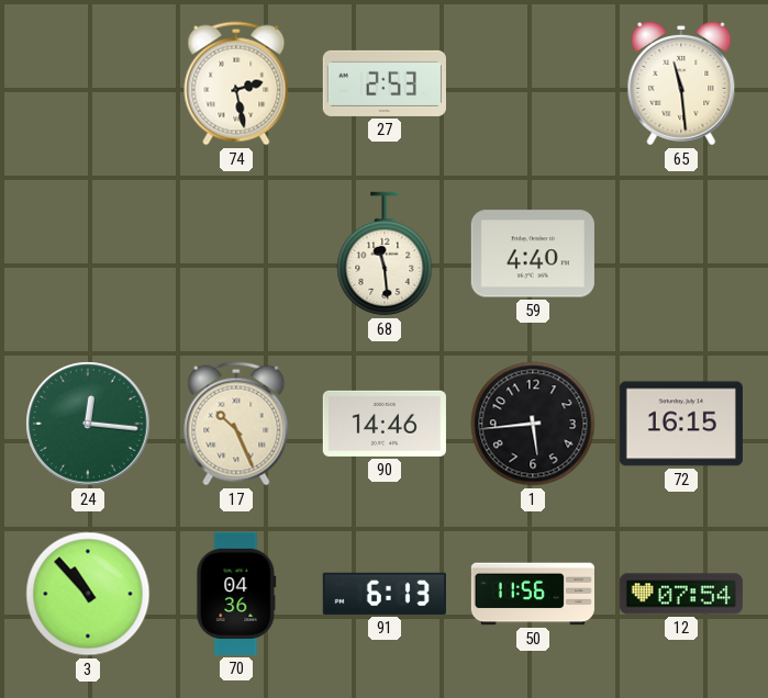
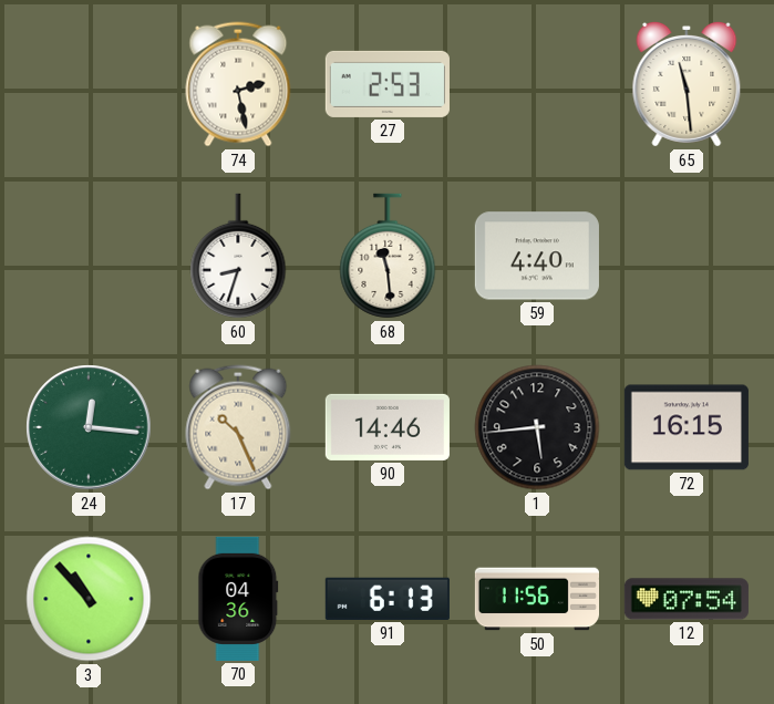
60: none -> 8:33
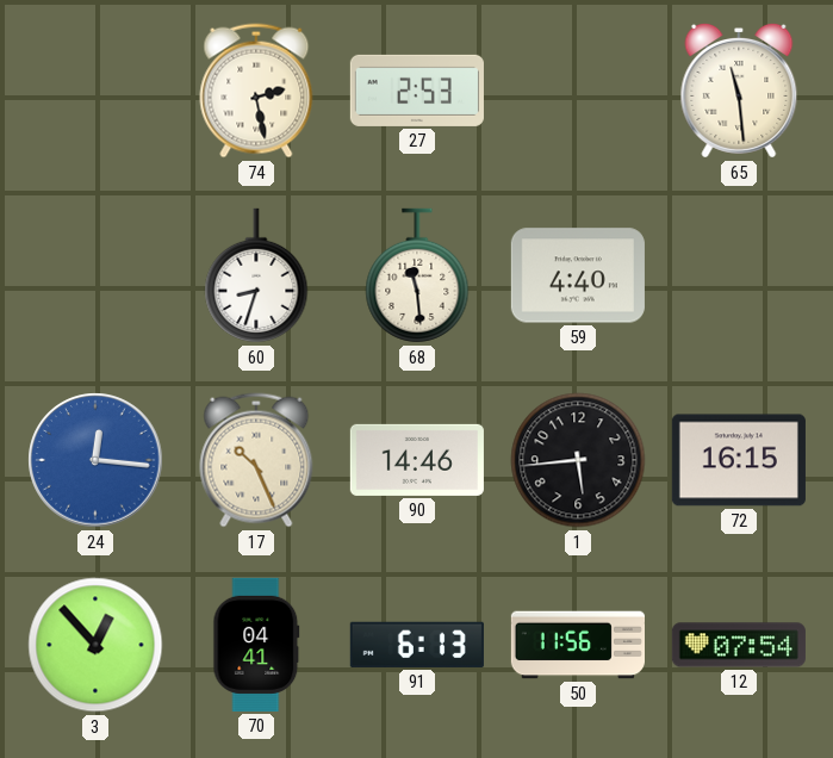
24 dial: green -> blue
3: 10:53 -> 12:53
70: 04:36 -> 04:41
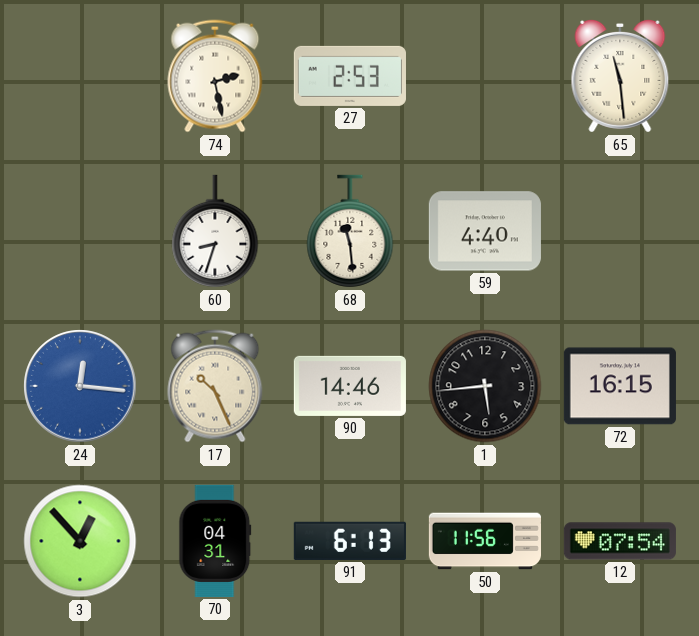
70: 04:41 -> 04:31
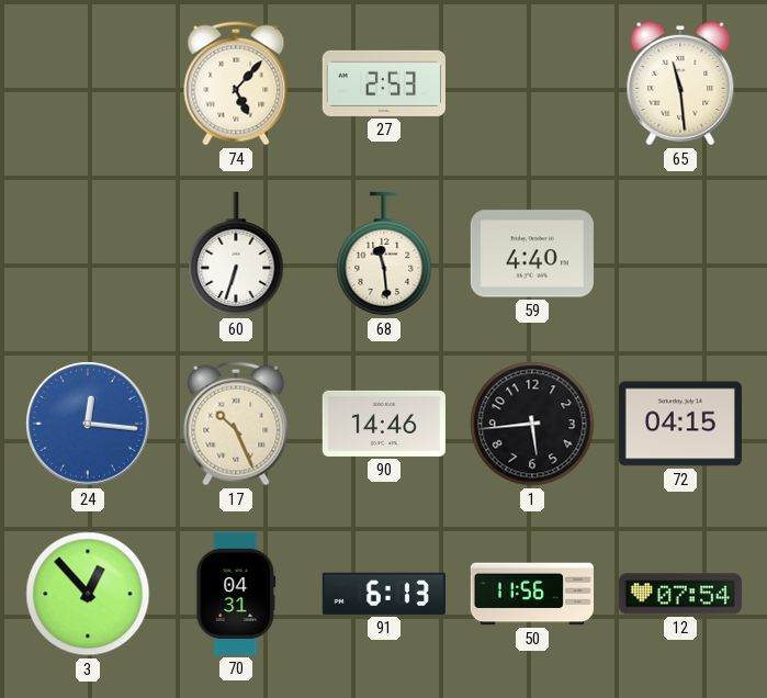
74: 2:28 -> 5:07
60: 8:33 -> 6:33
72: 16:15 -> 04:15
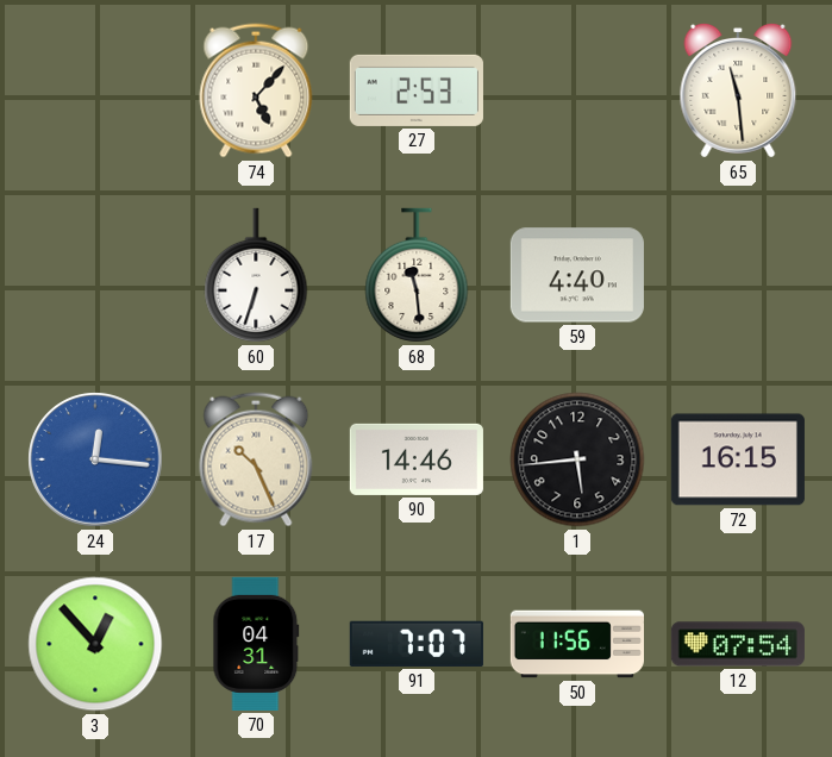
72: 04:15 -> 16:15
91: 6:13 -> 7:07
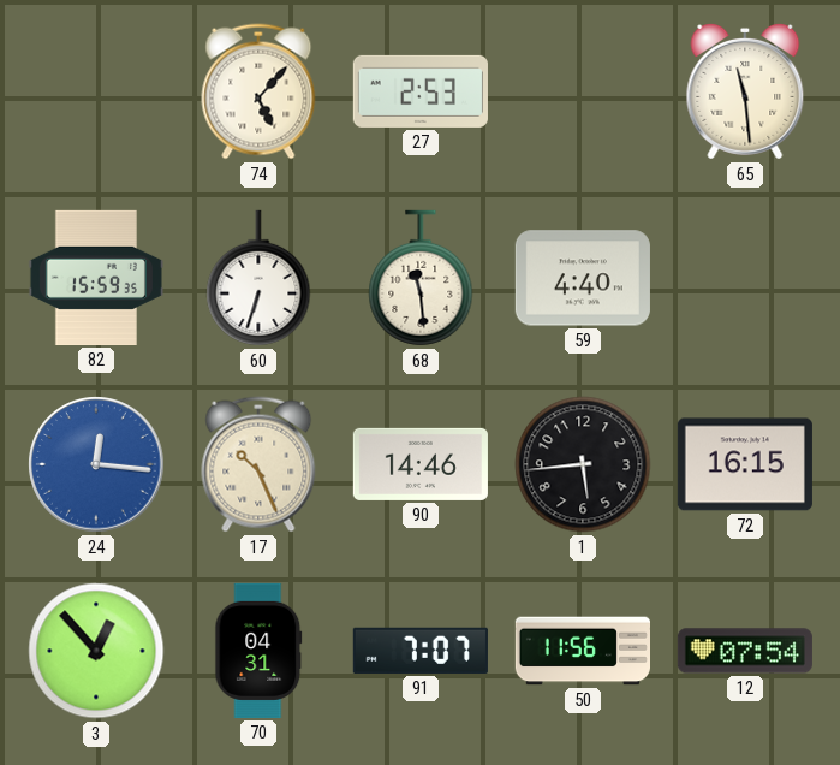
82: none -> 15:59
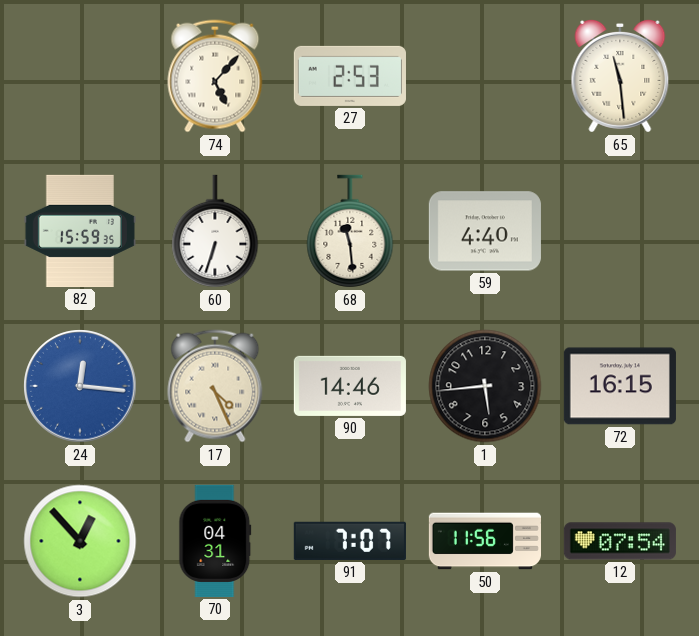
17: 10:26 -> 4:26
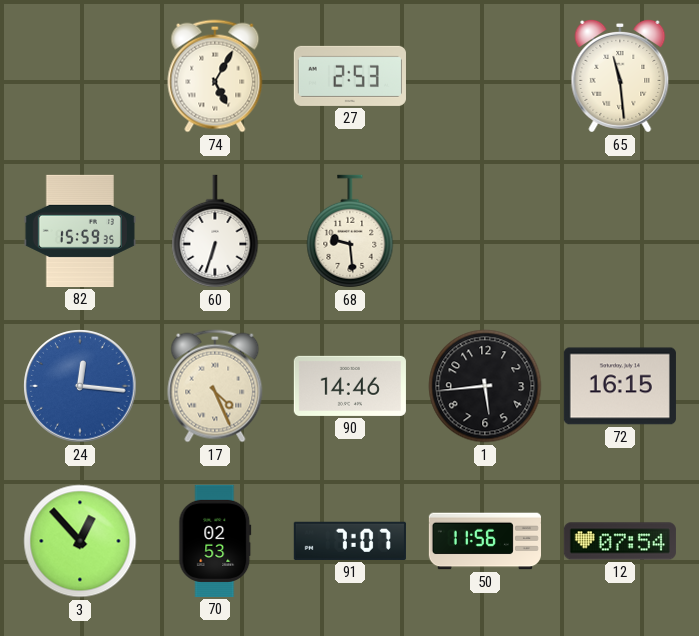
74: 5:07 -> 5:05
68: 11:29 -> 9:29
59: 4:40 -> none
70: 04:31 -> 02:53
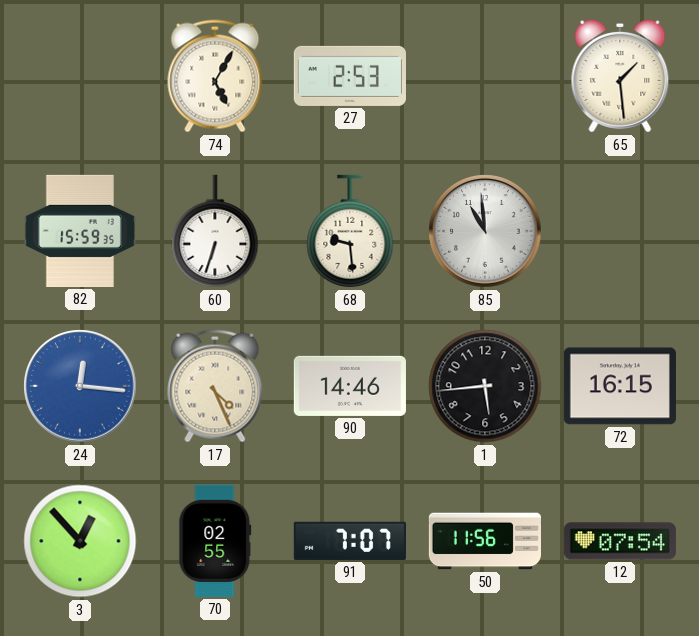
65: 11:29 -> 1:29
85: none -> 10:59
70: 02:53 -> 02:55
